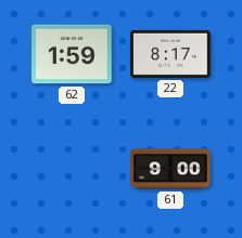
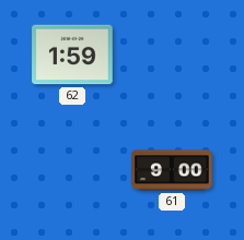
22: 8:17 -> none
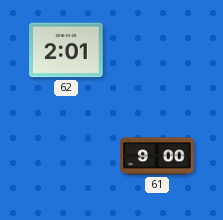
62: 1:59 -> 2:01
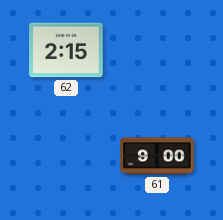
62: 2:01 -> 2:15
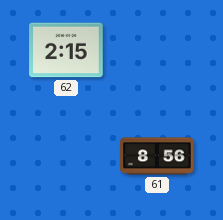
61: 9:00 -> 8:56
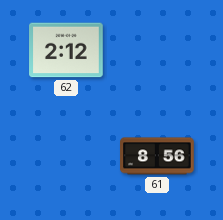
62: 2:15 -> 2:12
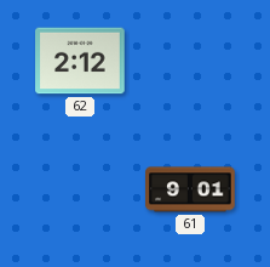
61: 8:56 -> 9:01
